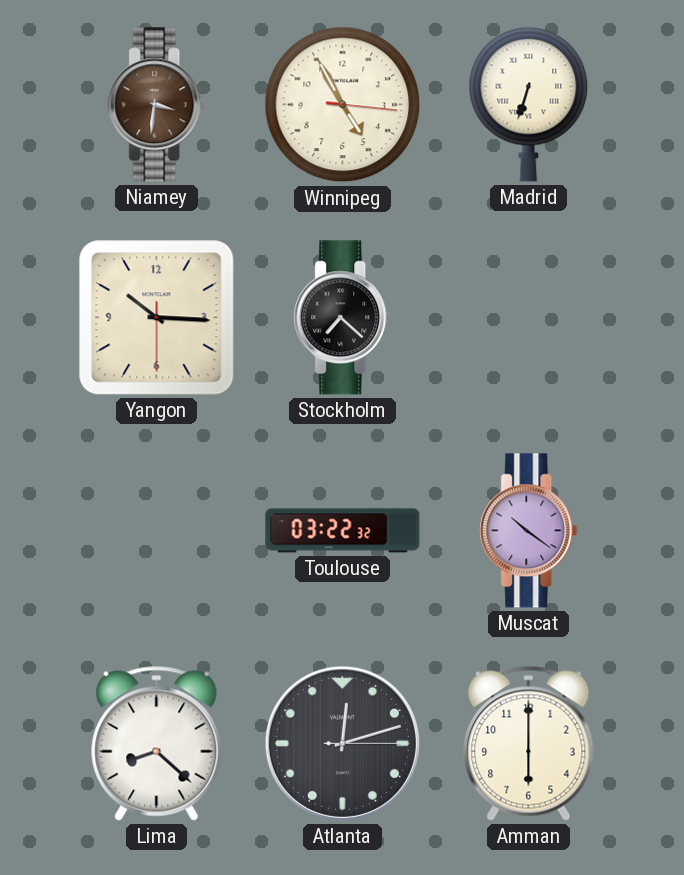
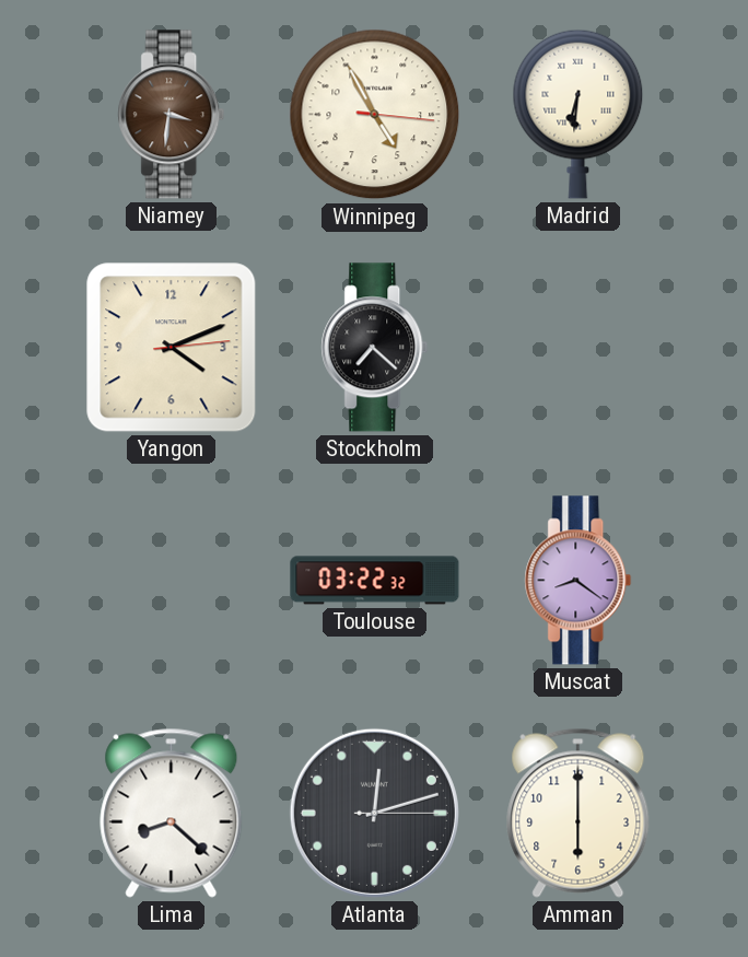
Madrid: 6:33 -> 6:31
Yangon: 10:15 -> 4:11
Muscat: 10:21 -> 8:21
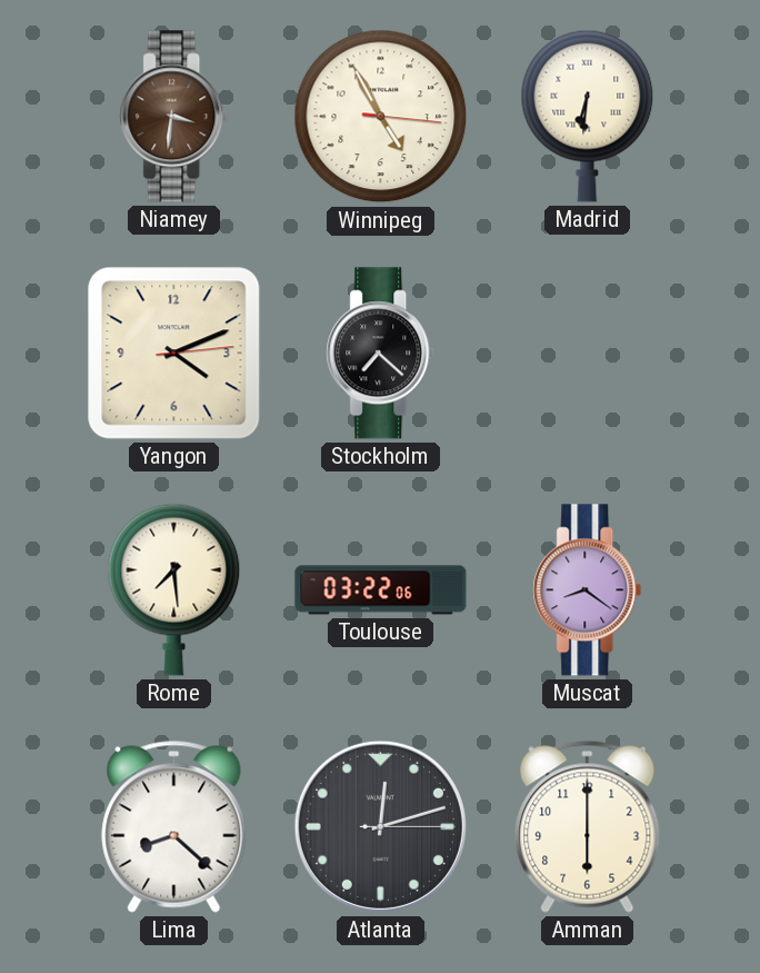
Rome: none -> 7:29
Toulouse: 03:22:32 -> 03:22:06
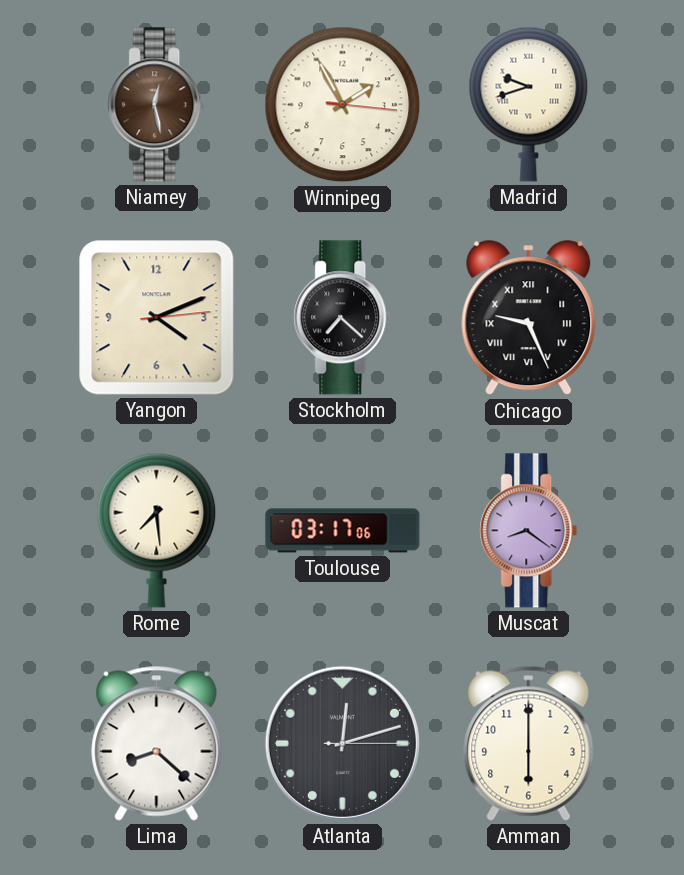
Niamey: 3:31 -> 12:28
Winnipeg: 4:55 -> 1:55
Madrid: 6:31 -> 9:42
Chicago: none -> 9:26
Toulouse: 03:22 -> 03:17
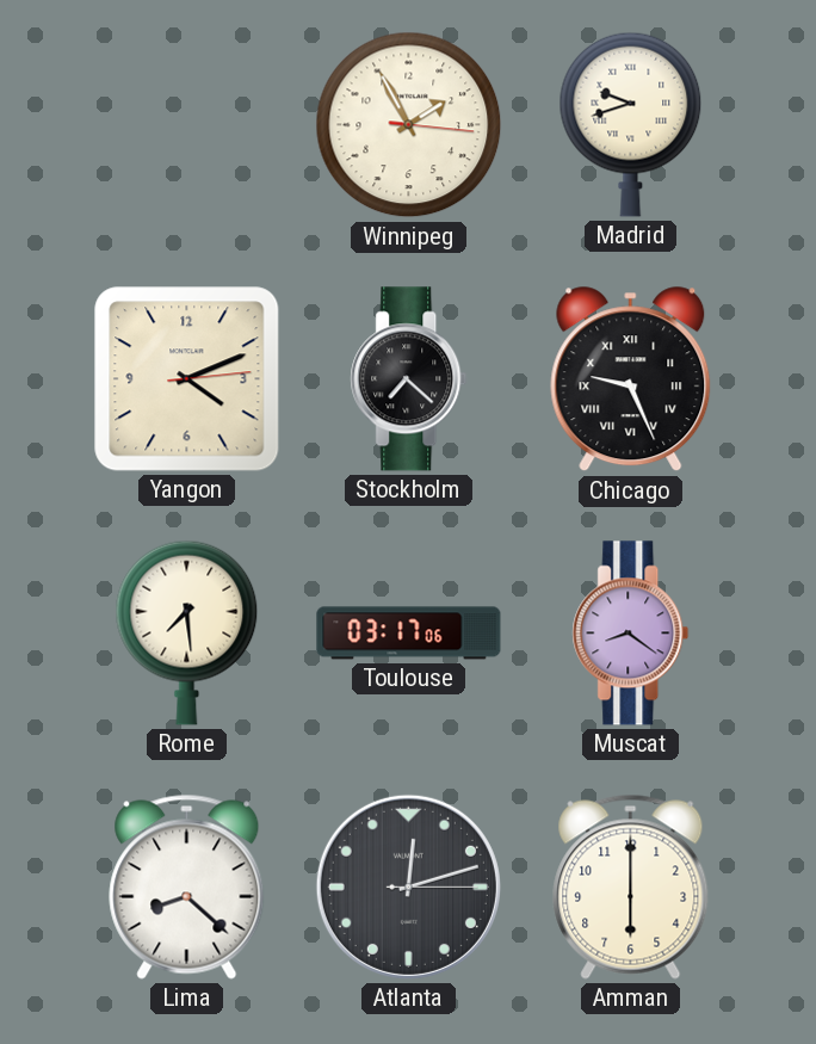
Niamey: 12:28 -> none
